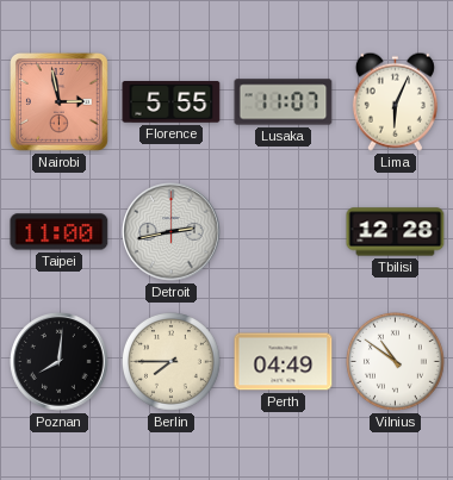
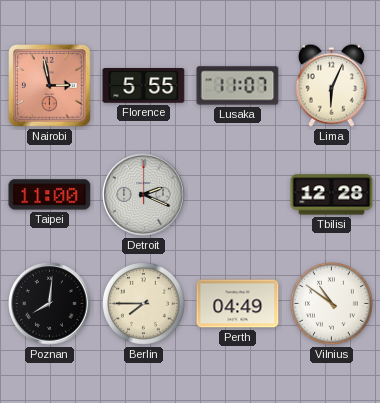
Detroit: 2:43 -> 2:19
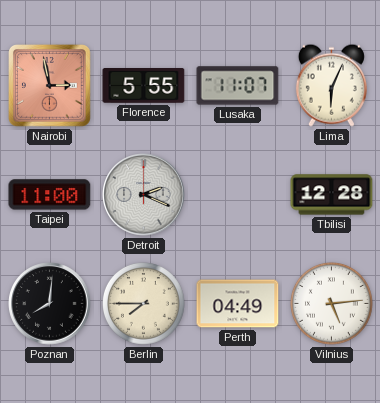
Vilnius: 10:51 -> 5:14
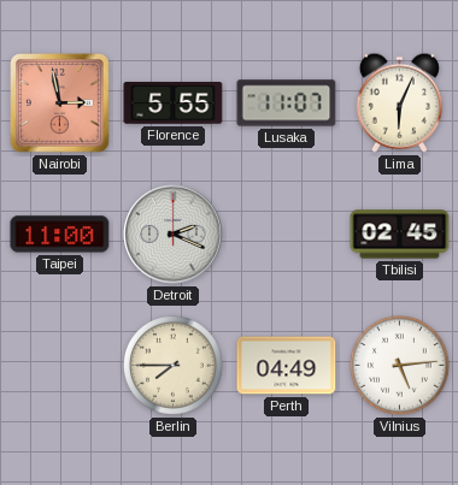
Tbilisi: 12:28 -> 02:45
Poznan: 8:01 -> none
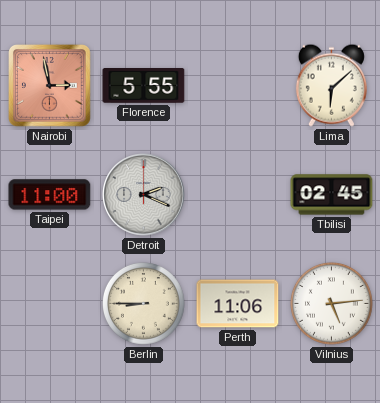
Lusaka: 11:07 -> none
Lima: 6:04 -> 6:08
Berlin: 7:45 -> 8:45
Perth: 04:49 -> 11:06
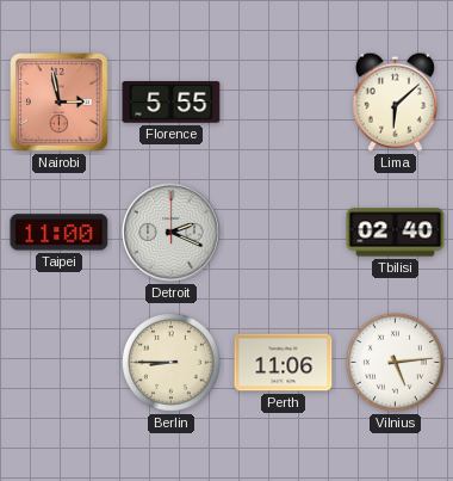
Tbilisi: 02:45 -> 02:40
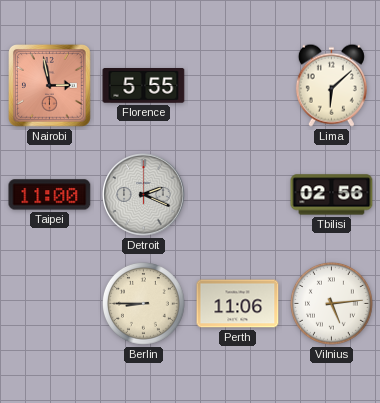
Tbilisi: 02:40 -> 02:56
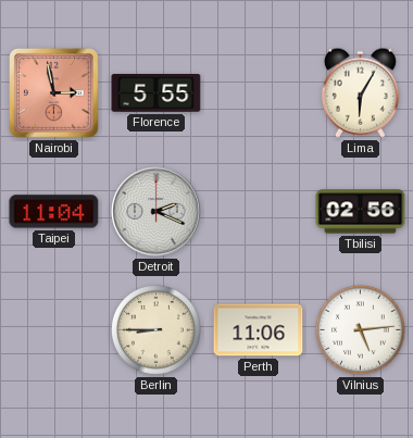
Lima: 6:08 -> 6:05
Taipei: 11:00 -> 11:04
